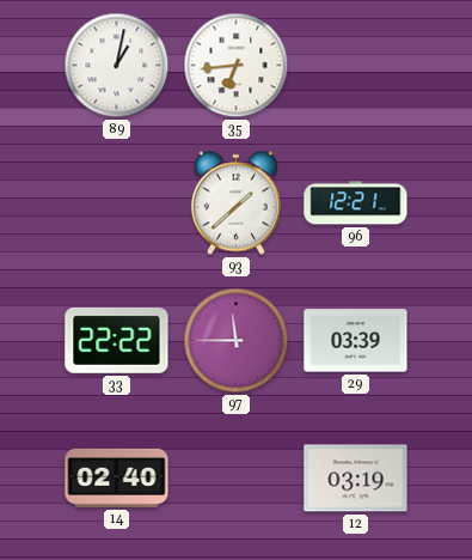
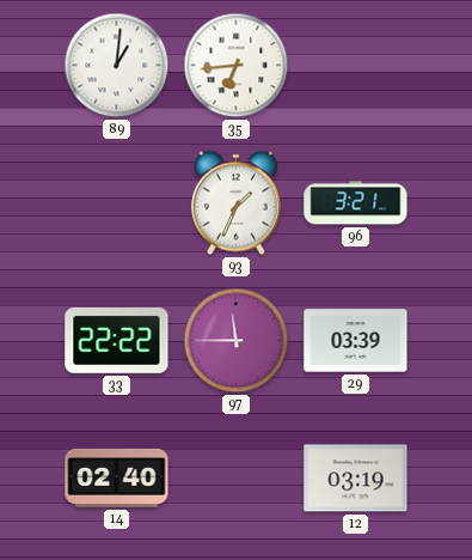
89: 1:02 -> 1:01
93: 1:38 -> 1:34
96: 12:21 -> 3:21
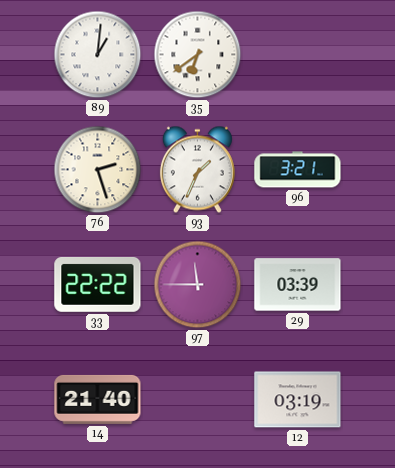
35: 6:44 -> 6:39
76: none -> 2:27
14: 02:40 -> 21:40
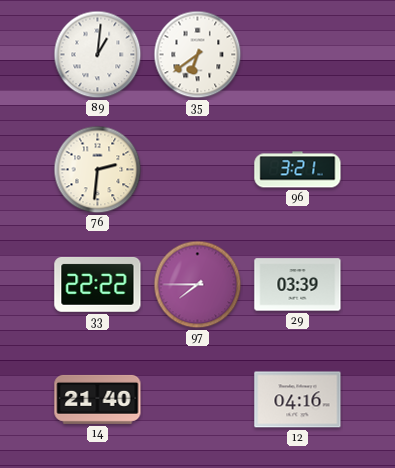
76: 2:27 -> 2:31
93: 1:34 -> none
97: 11:45 -> 7:45
12: 03:19 -> 04:16
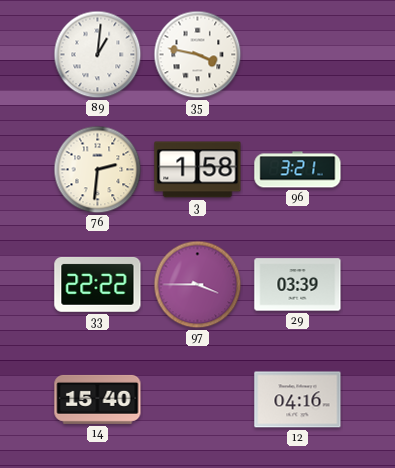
35: 6:39 -> 3:47
3: none -> 1:58
97: 7:45 -> 3:45
14: 21:40 -> 15:40
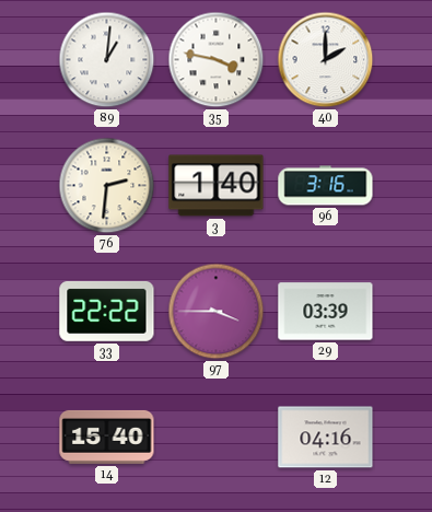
40: none -> 2:00
3: 1:58 -> 1:40
96: 3:21 -> 3:16
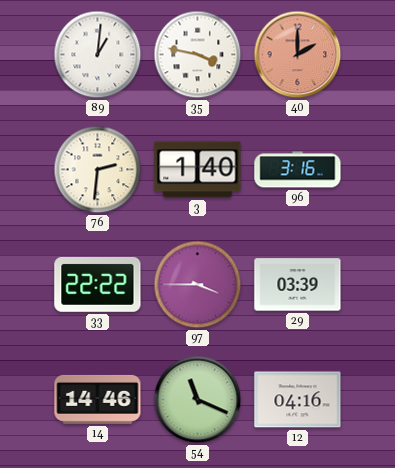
40 dial: white -> salmon
14: 15:40 -> 14:46
54: none -> 11:19
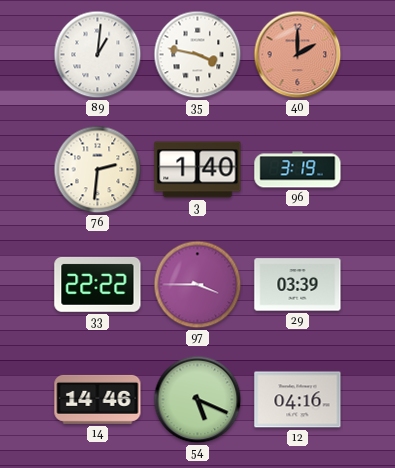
96: 3:16 -> 3:19
54: 11:19 -> 5:19
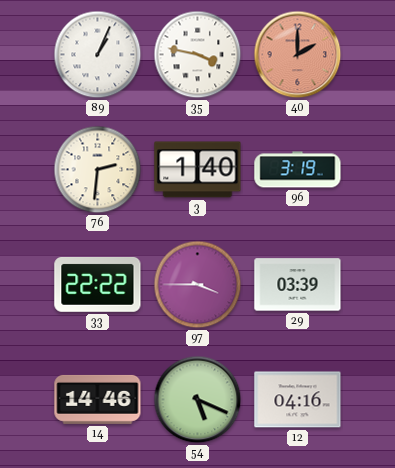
89: 1:01 -> 1:04
